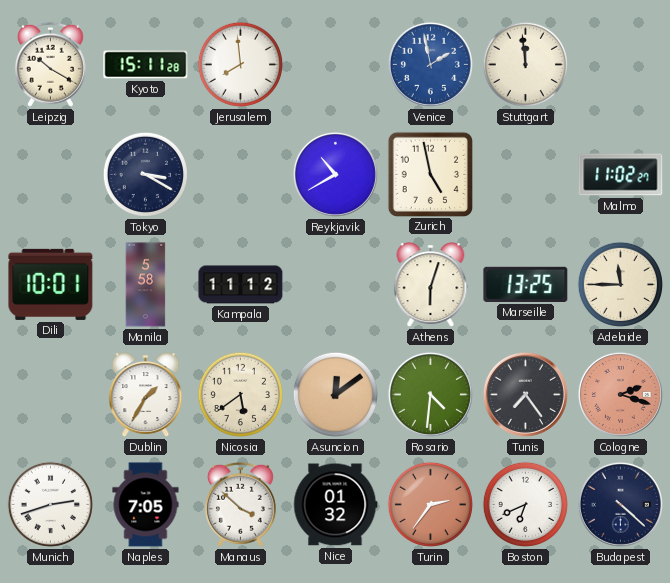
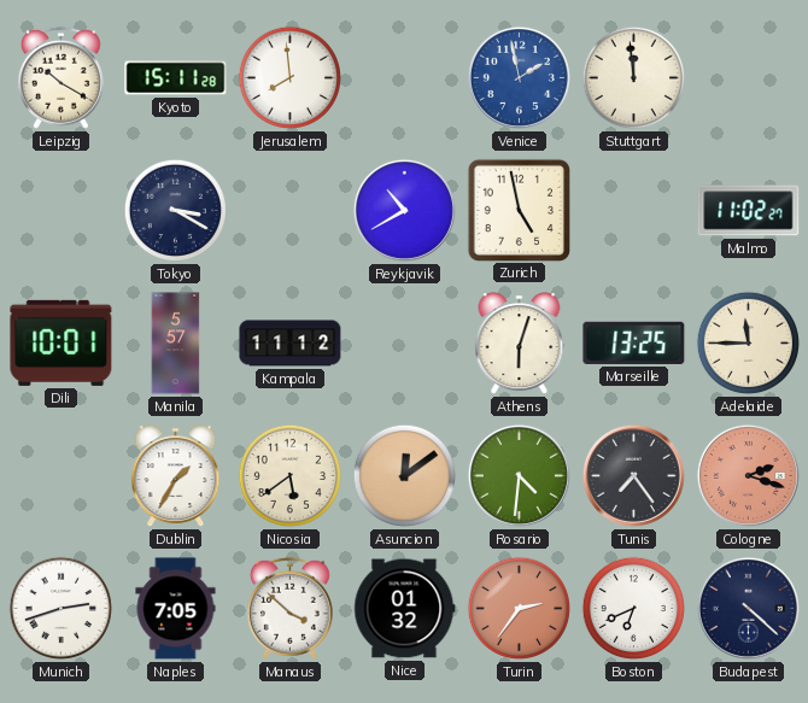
Manila: 5:58 -> 5:57
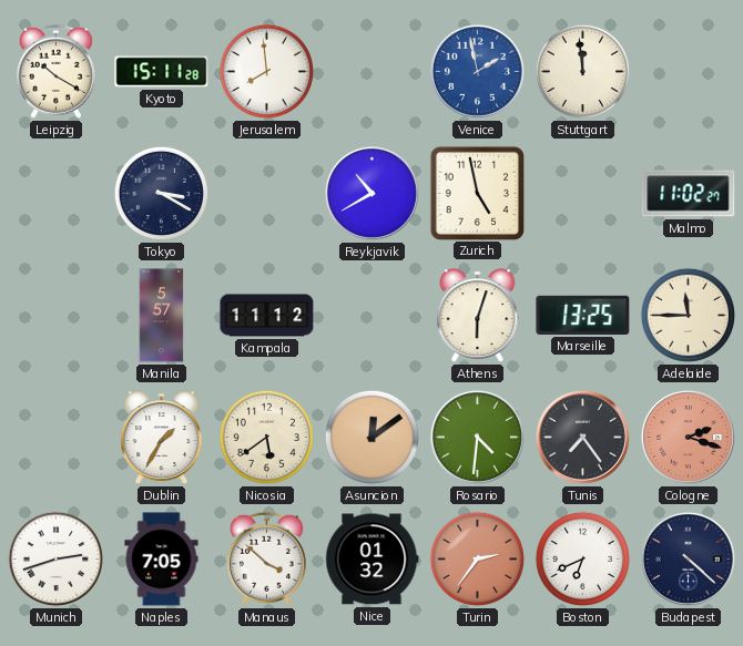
Dili: 10:01 -> none
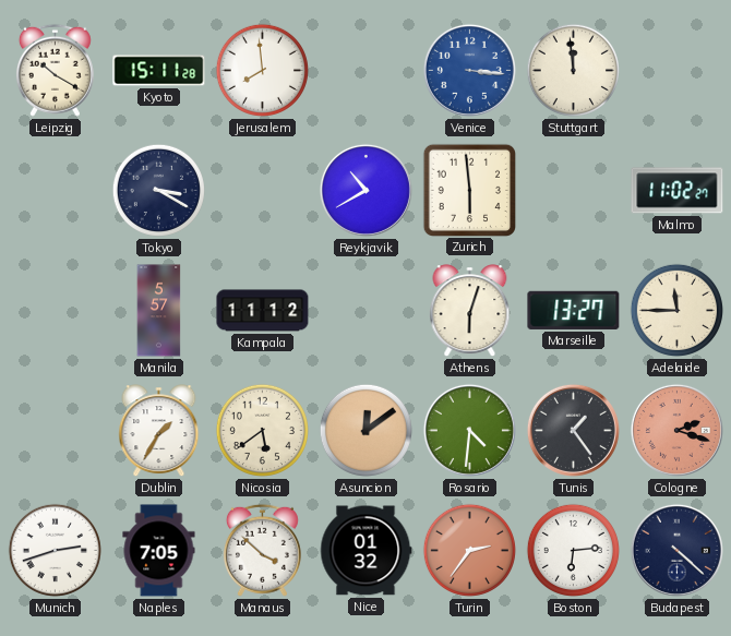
Venice: 1:58 -> 3:16
Zurich: 4:58 -> 5:59
Marseille: 13:25 -> 13:27
Tunis: 7:24 -> 1:24
Boston: 6:41 -> 6:14
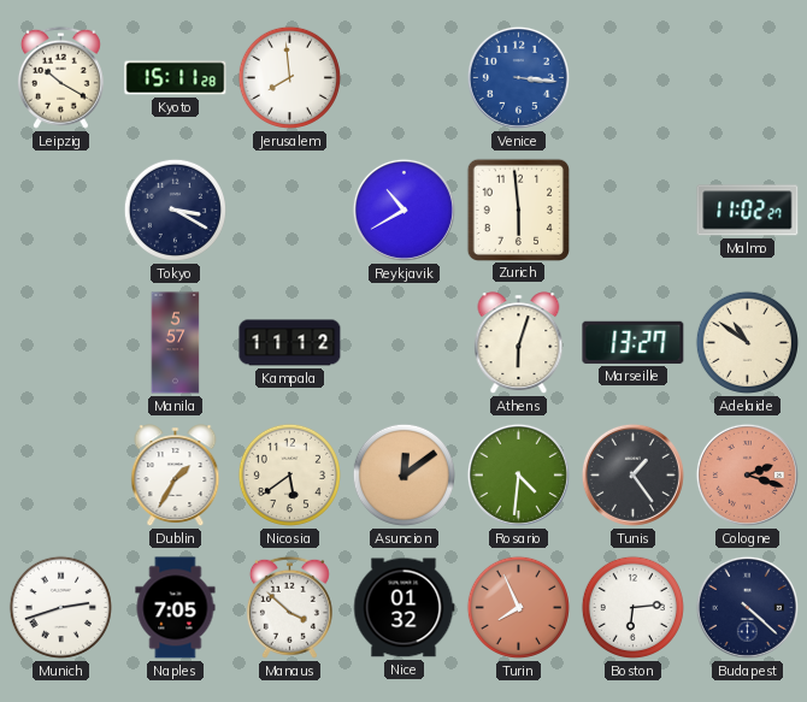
Stuttgart: 11:59 -> none
Adelaide: 11:45 -> 10:51
Turin: 2:36 -> 7:56
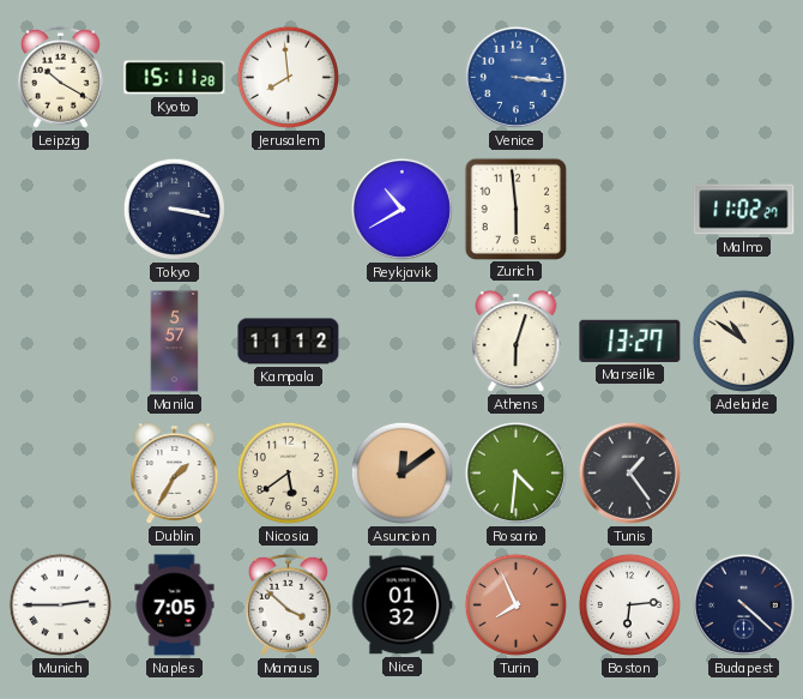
Tokyo: 3:20 -> 3:17
Cologne: 2:18 -> none
Munich: 2:42 -> 2:45
